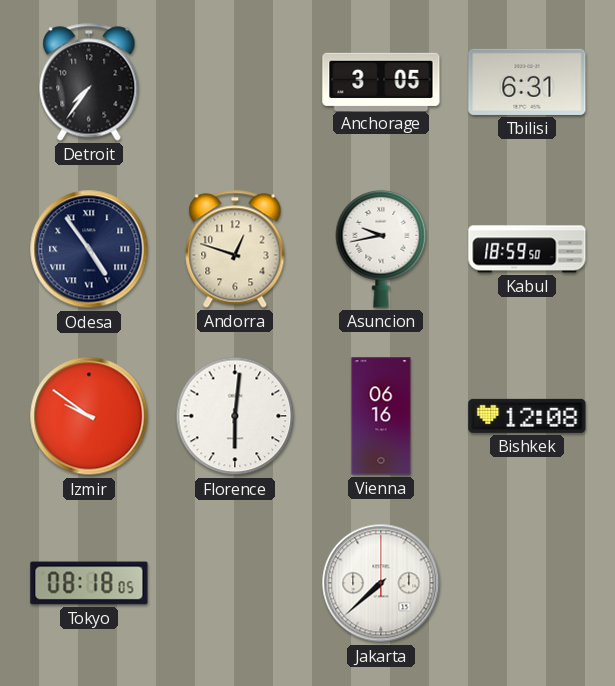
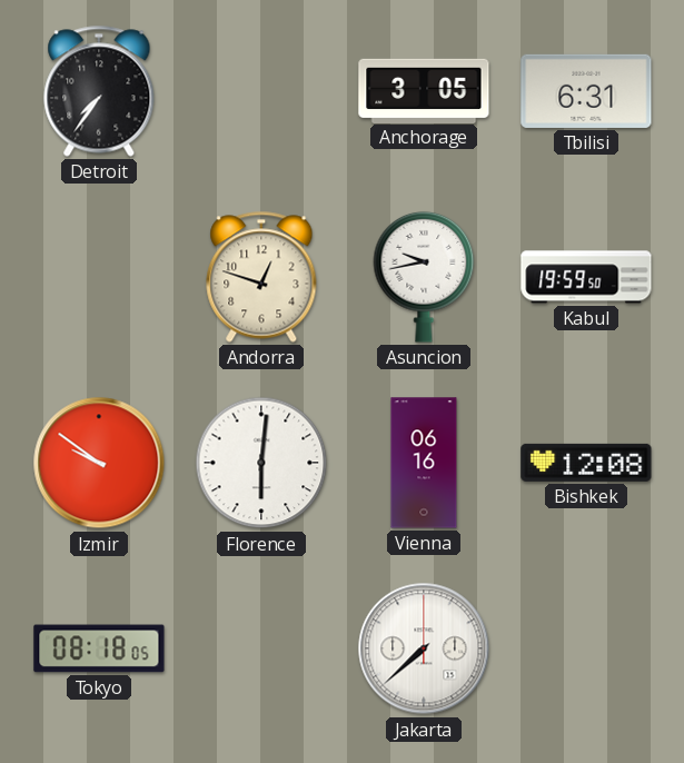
Odesa: 4:54 -> none
Kabul: 18:59 -> 19:59
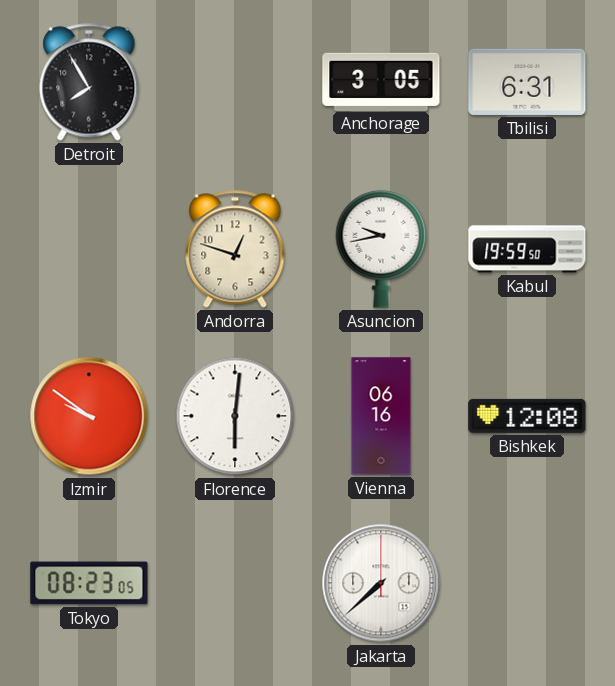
Detroit: 7:36 -> 7:55
Tokyo: 08:18 -> 08:23
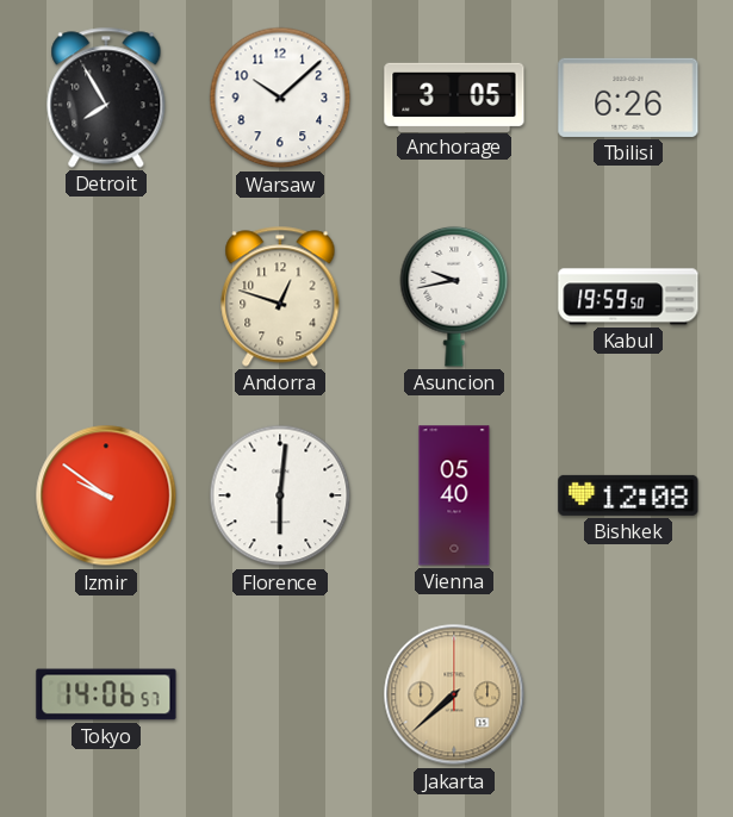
Warsaw: none -> 10:08
Tbilisi: 6:31 -> 6:26
Vienna: 06:16 -> 05:40
Tokyo: 08:23 -> 14:06
Jakarta dial: white -> champagne
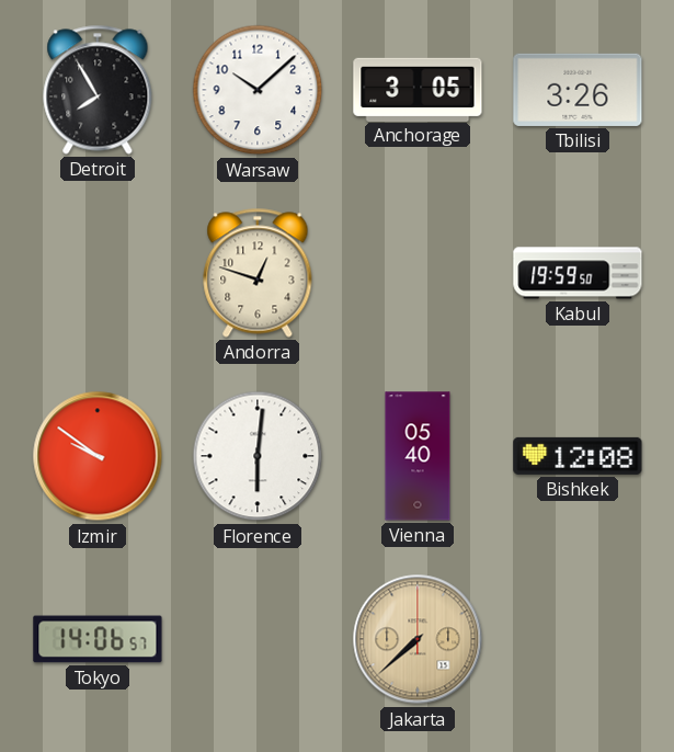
Tbilisi: 6:26 -> 3:26
Asuncion: 9:43 -> none
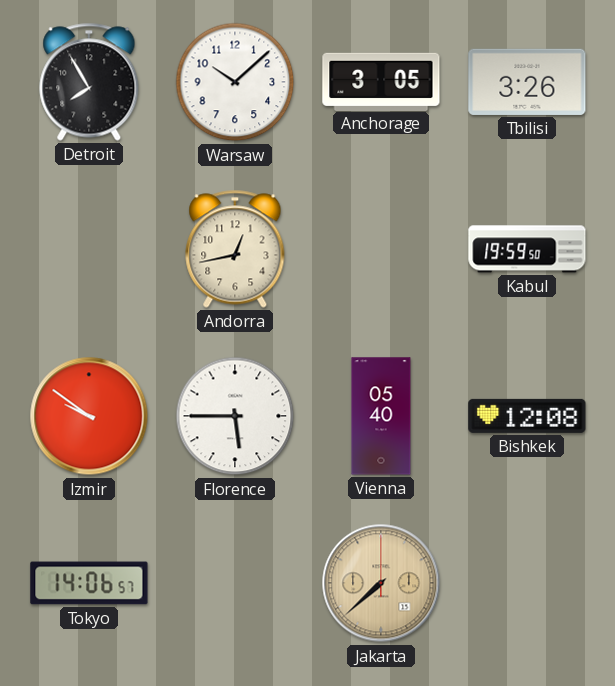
Andorra: 12:48 -> 12:43
Florence: 6:01 -> 5:45
